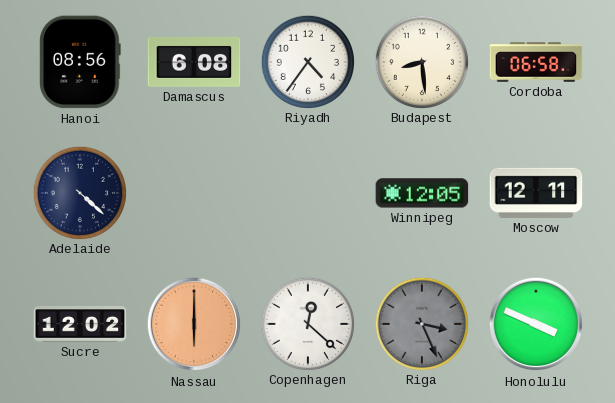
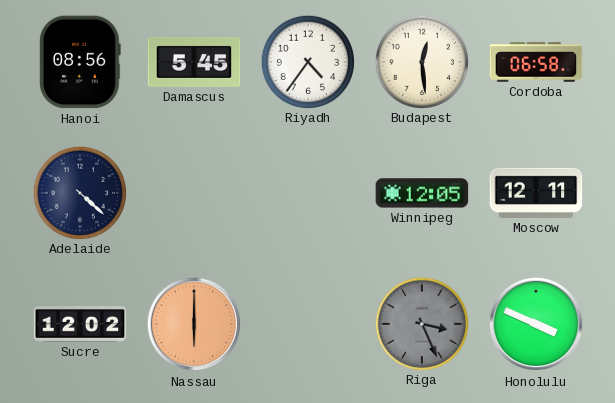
Damascus: 6:08 -> 5:45
Budapest: 8:29 -> 12:29
Copenhagen: 12:22 -> none
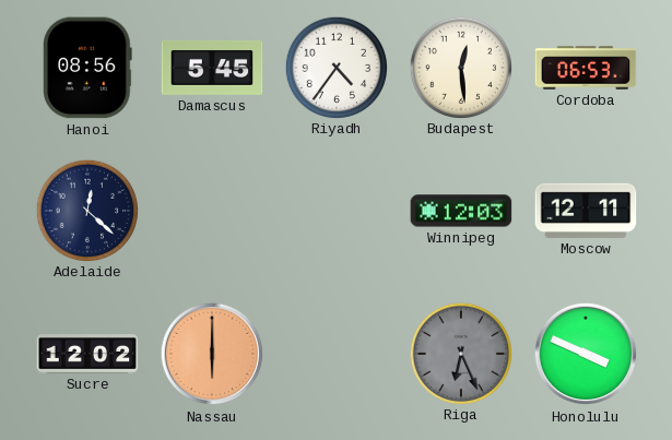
Cordoba: 06:58 -> 06:53
Adelaide: 4:22 -> 12:22
Winnipeg: 12:05 -> 12:03
Riga: 3:26 -> 6:26
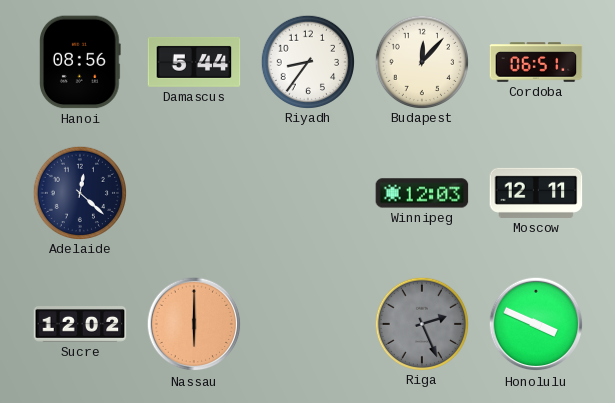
Damascus: 5:45 -> 5:44
Riyadh: 4:36 -> 8:36
Budapest: 12:29 -> 12:07
Cordoba: 06:53 -> 06:51
Riga: 6:26 -> 2:26
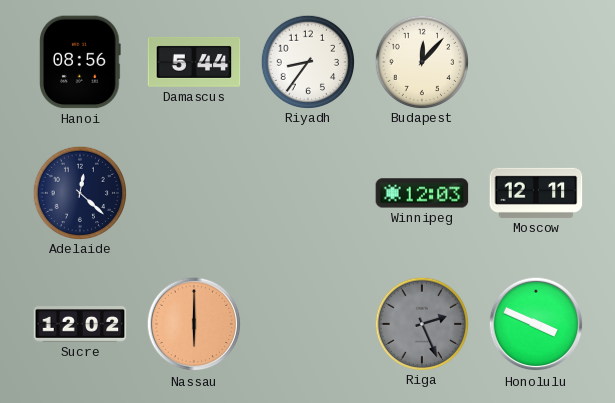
Cordoba: 06:51 -> none
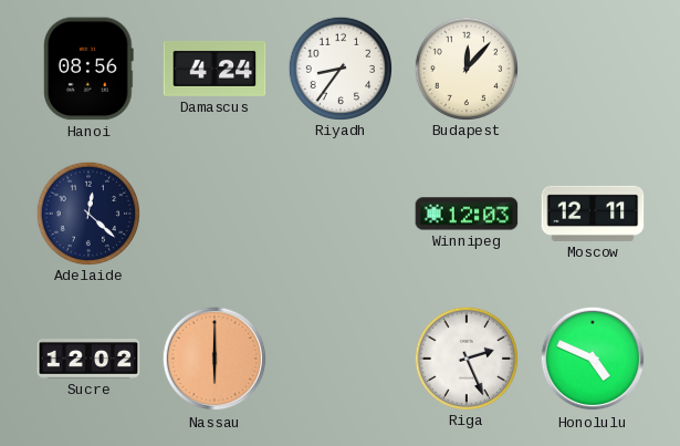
Damascus: 5:44 -> 4:24
Riga dial: grey -> white
Honolulu: 3:49 -> 4:49
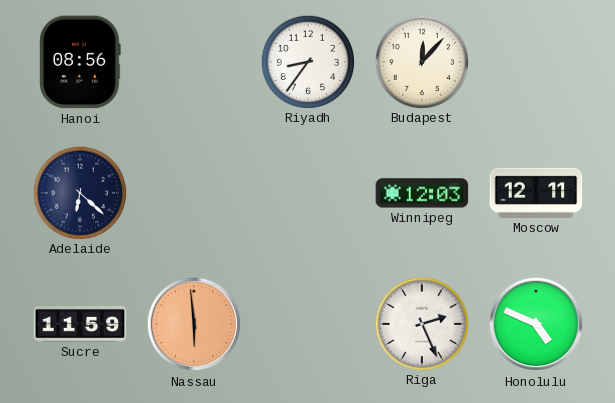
Damascus: 4:24 -> none
Adelaide: 12:22 -> 6:22
Sucre: 12:02 -> 11:59
Nassau: 6:00 -> 5:59
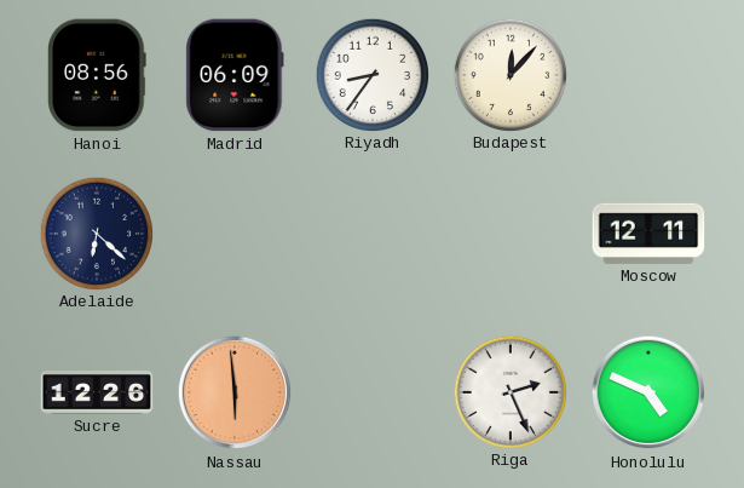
Madrid: none -> 06:09
Winnipeg: 12:03 -> none
Sucre: 11:59 -> 12:26
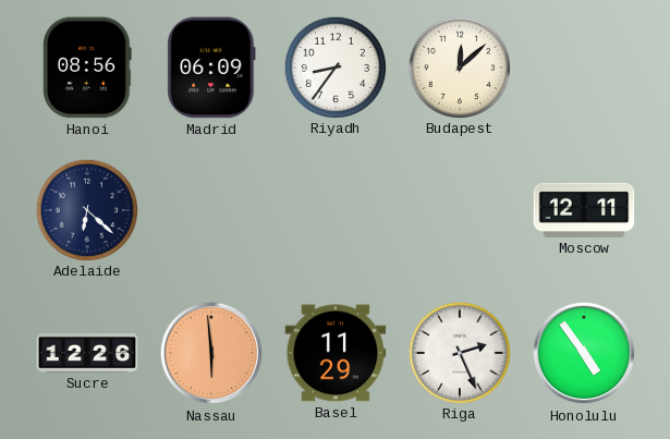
Budapest: 12:07 -> 12:08
Basel: none -> 11:29
Honolulu: 4:49 -> 4:54
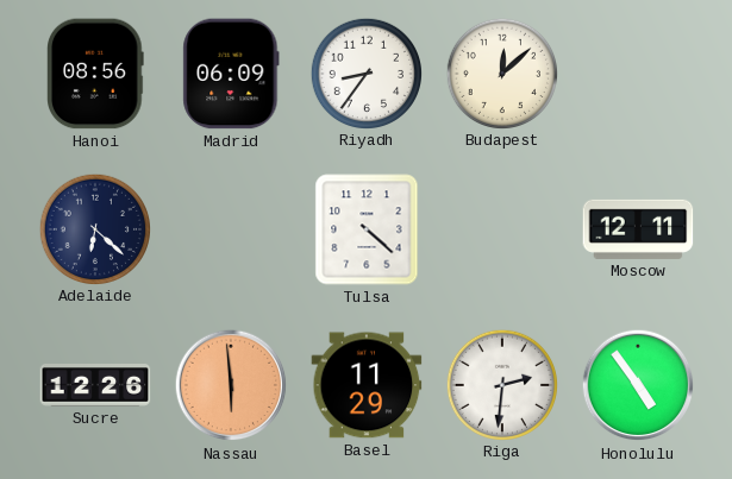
Tulsa: none -> 4:22
Riga: 2:26 -> 2:31
